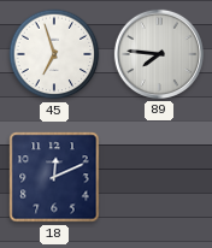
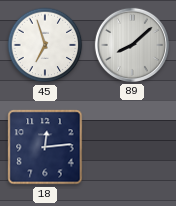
89: 7:46 -> 8:08
18: 12:11 -> 12:14
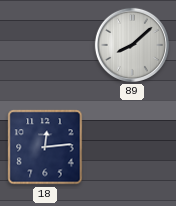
45: 6:57 -> none
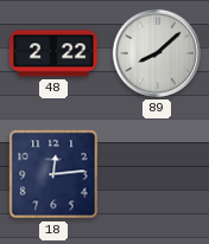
48: none -> 2:22
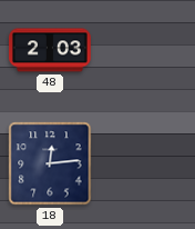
48: 2:22 -> 2:03
89: 8:08 -> none
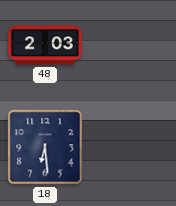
18: 12:14 -> 6:29
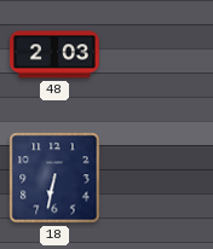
18: 6:29 -> 6:32
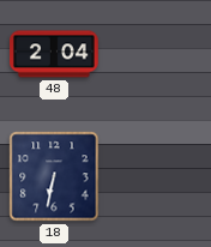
48: 2:03 -> 2:04
